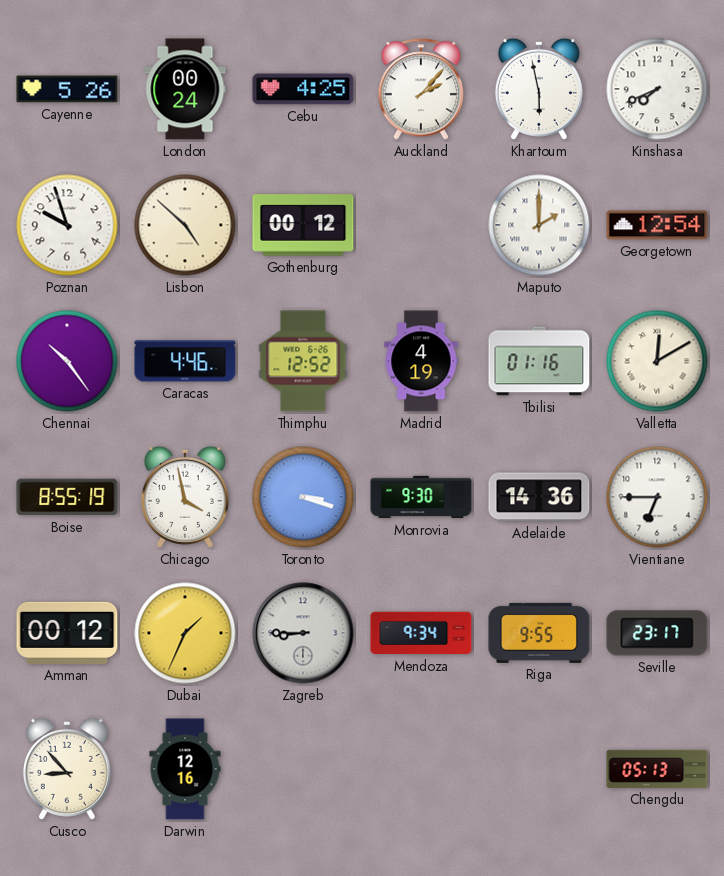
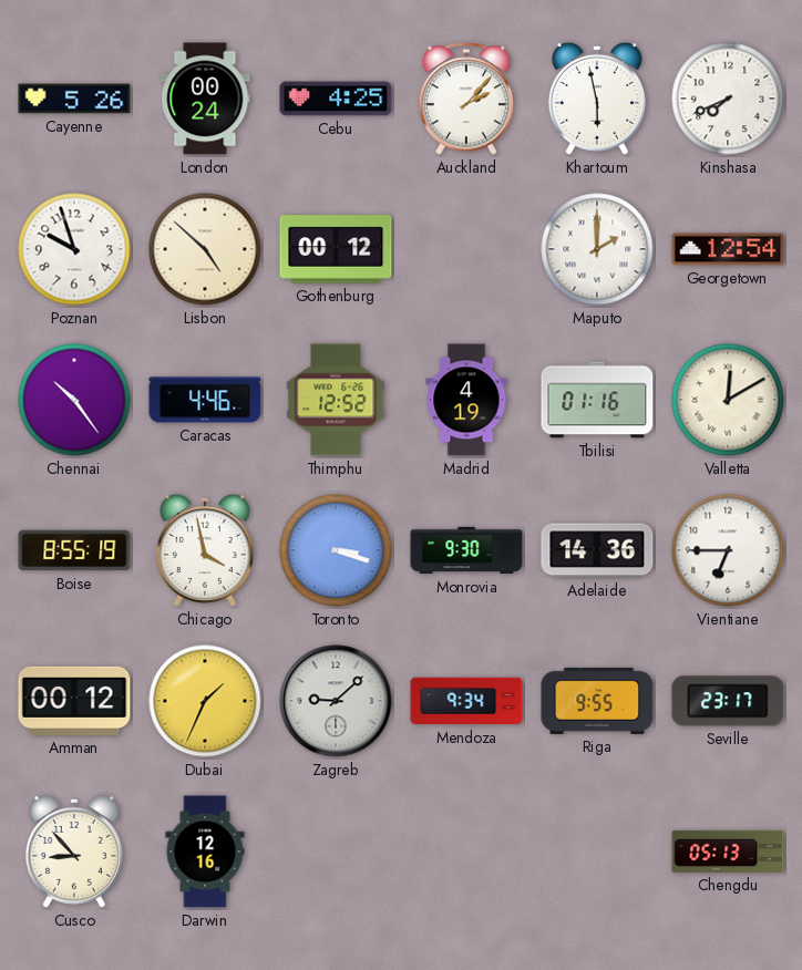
Zagreb: 8:45 -> 9:08
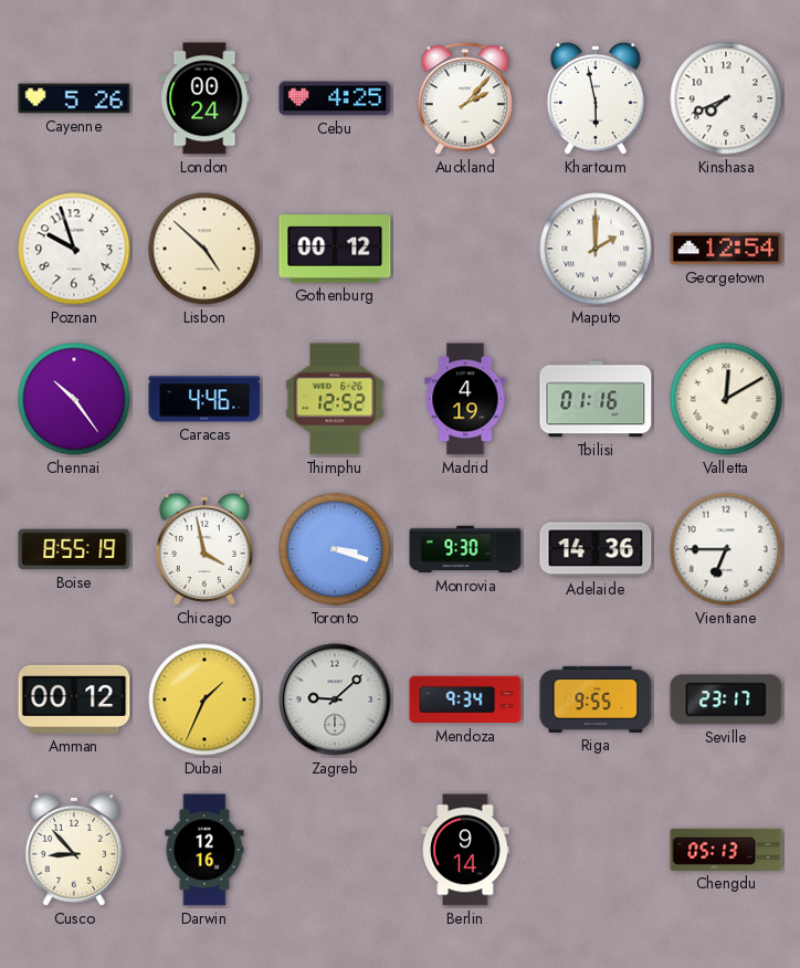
Berlin: none -> 9:14
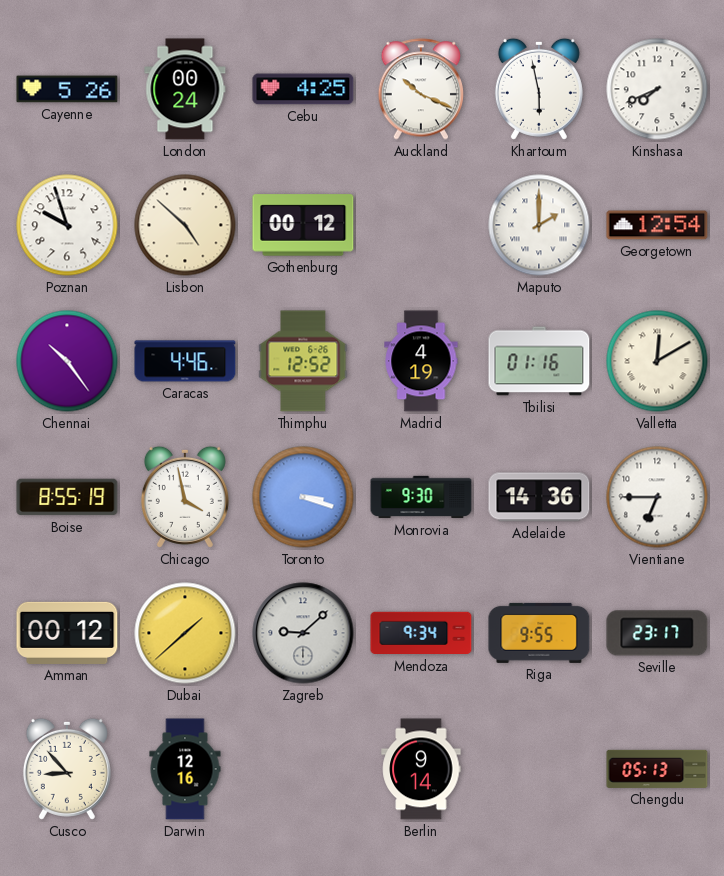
Auckland: 2:07 -> 10:19
Dubai: 1:34 -> 1:38
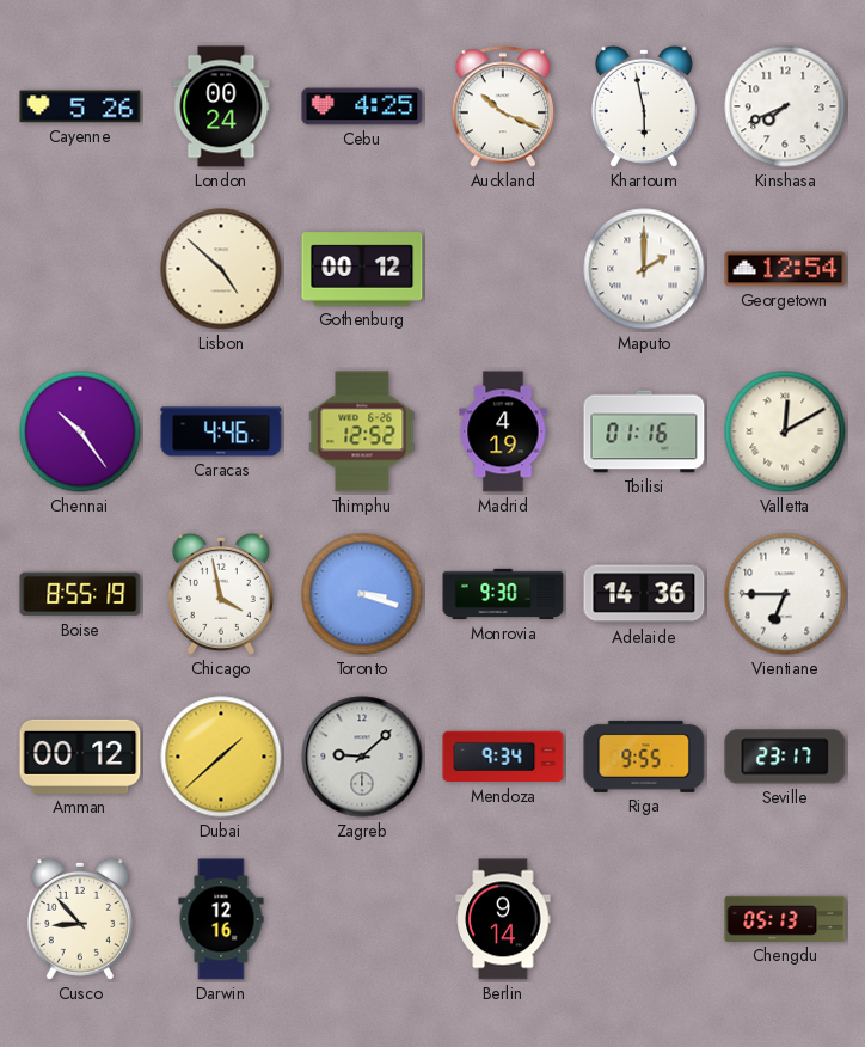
Poznan: 9:57 -> none
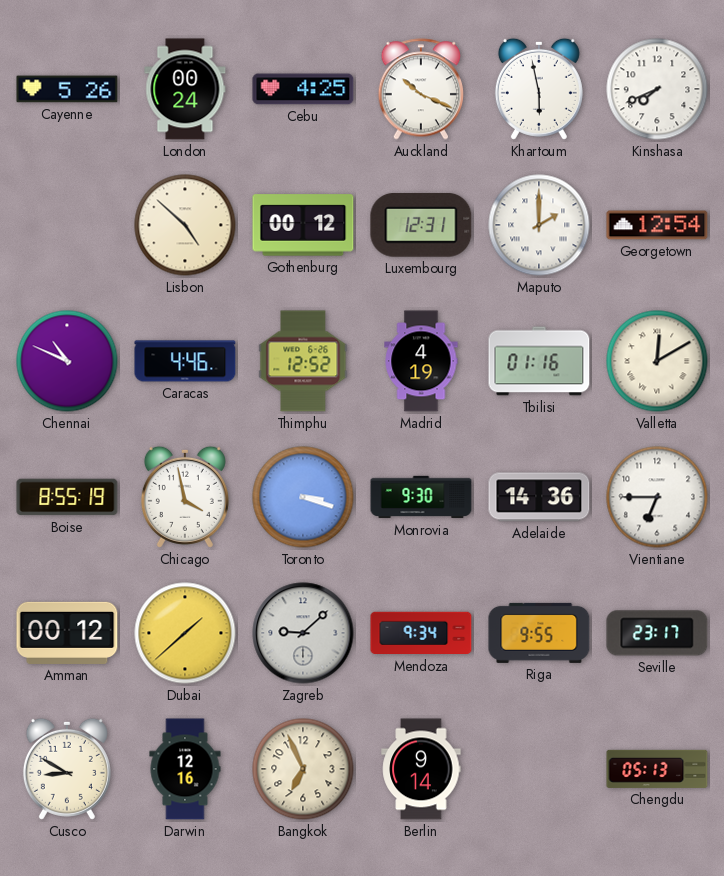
Luxembourg: none -> 12:31
Chennai: 10:24 -> 10:49
Cusco: 8:53 -> 8:50
Bangkok: none -> 6:56
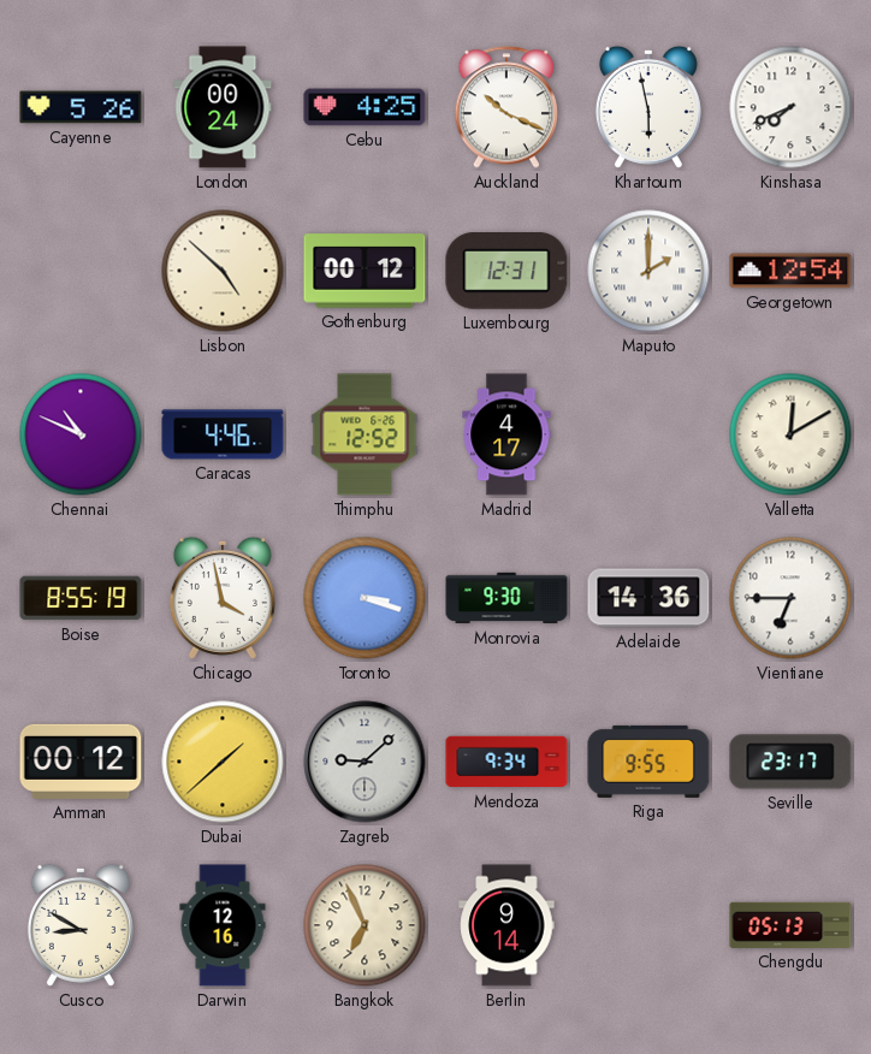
Madrid: 4:19 -> 4:17
Tbilisi: 01:16 -> none
